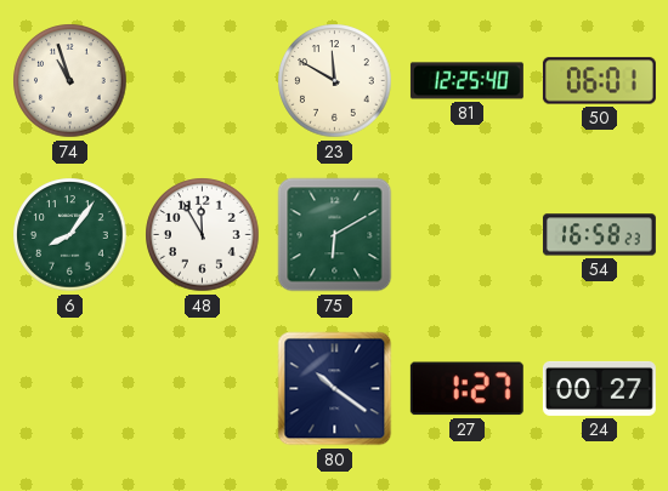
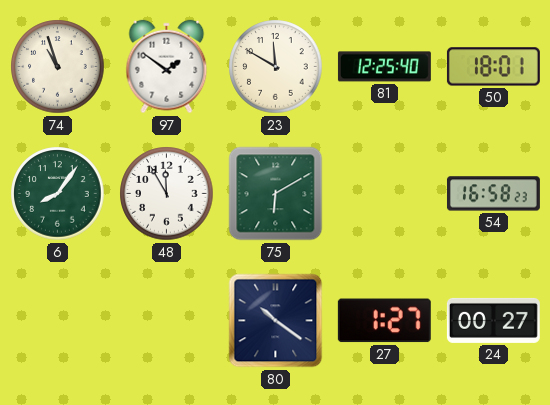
97: none -> 1:51
50: 06:01 -> 18:01
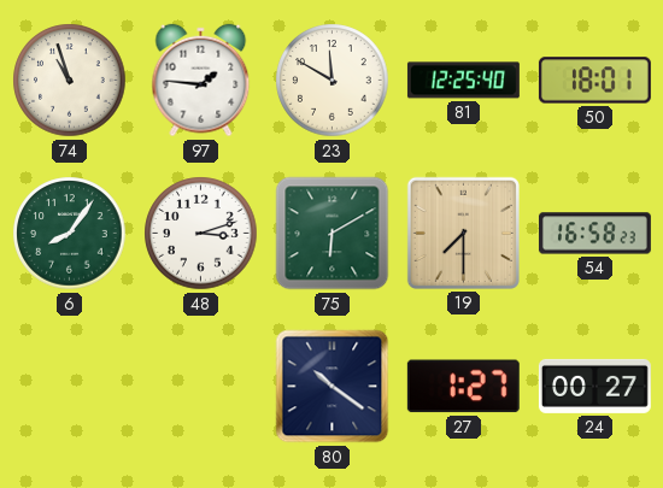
97: 1:51 -> 1:46
48: 11:55 -> 3:12
19: none -> 7:30
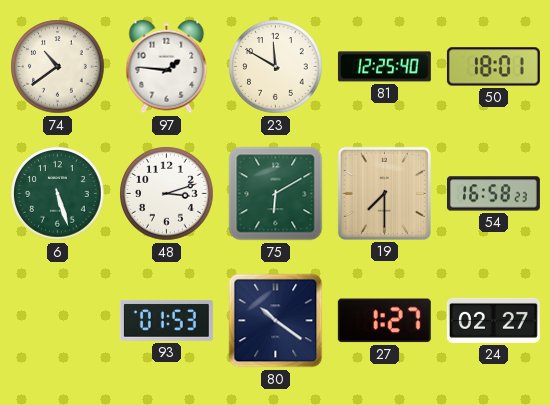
74: 10:57 -> 10:39
6: 8:06 -> 5:27
93: none -> 01:53
24: 00:27 -> 02:27
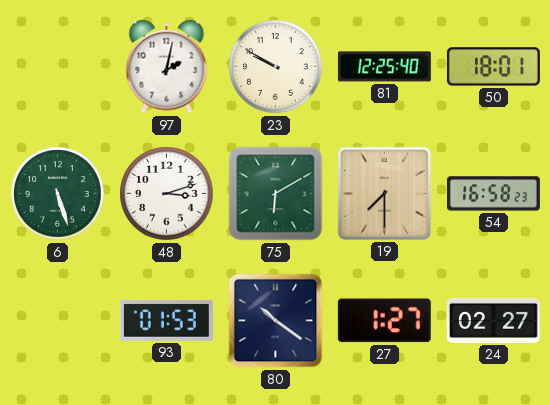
74: 10:39 -> none
97: 1:46 -> 2:02
23: 11:50 -> 9:50
